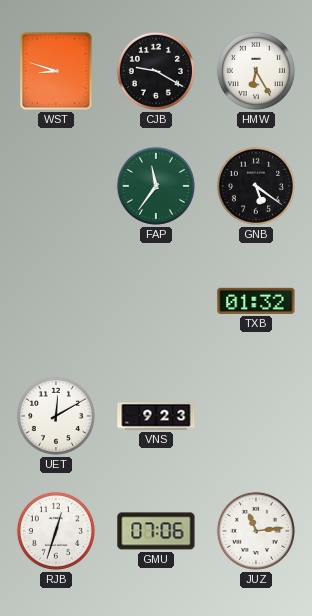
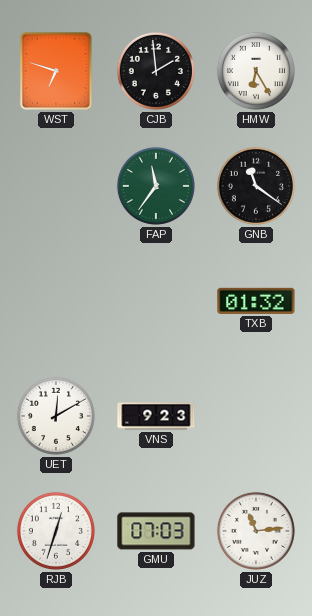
WST: 8:48 -> 6:48
CJB: 9:20 -> 1:59
GNB: 5:21 -> 11:21
GMU: 07:06 -> 07:03
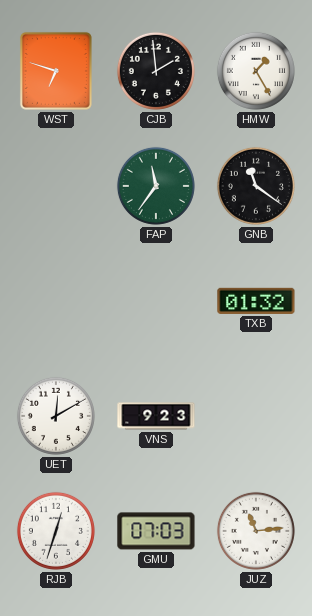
HMW: 6:25 -> 1:25
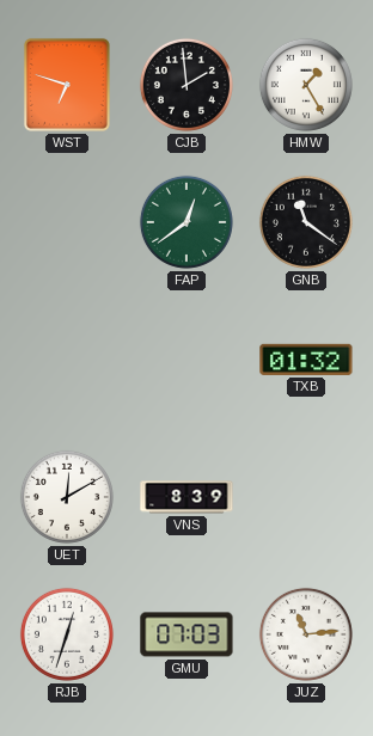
FAP: 11:36 -> 12:39
VNS: 9:23 -> 8:39
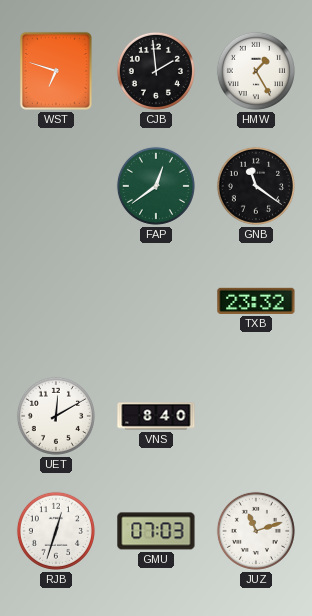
TXB: 01:32 -> 23:32
VNS: 8:39 -> 8:40
JUZ: 11:14 -> 11:12
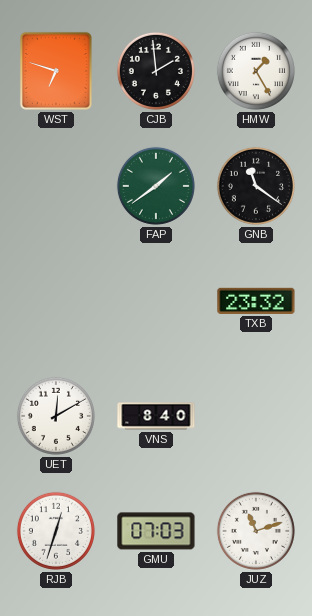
FAP: 12:39 -> 1:39
